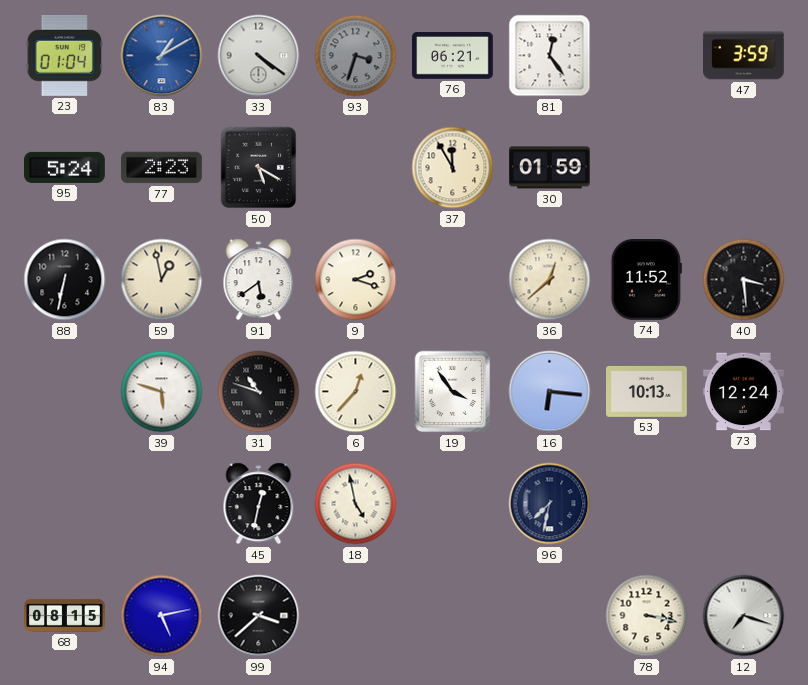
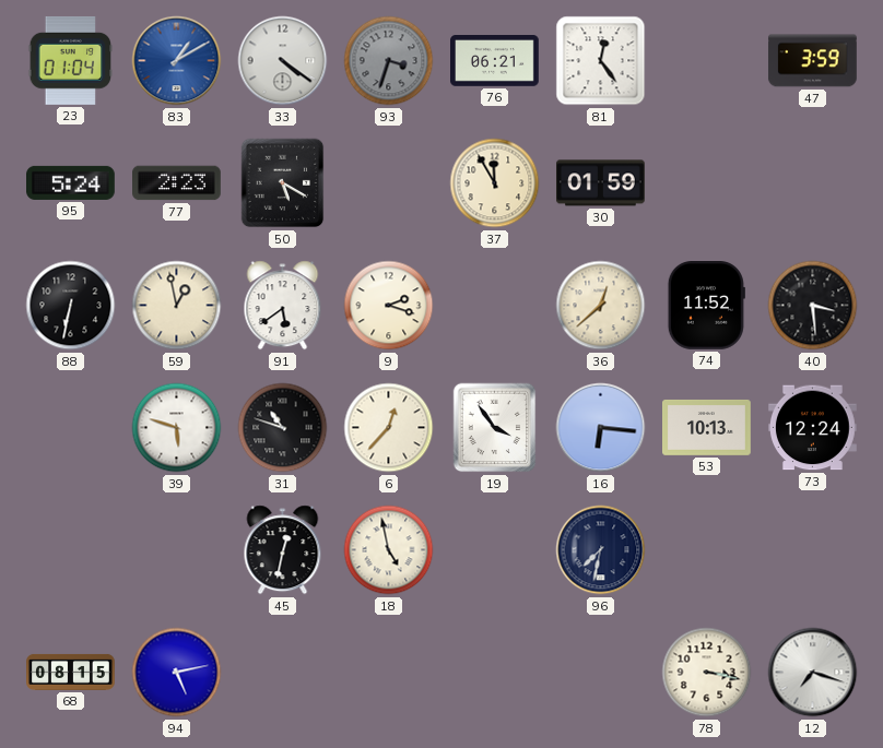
99: 3:38 -> none
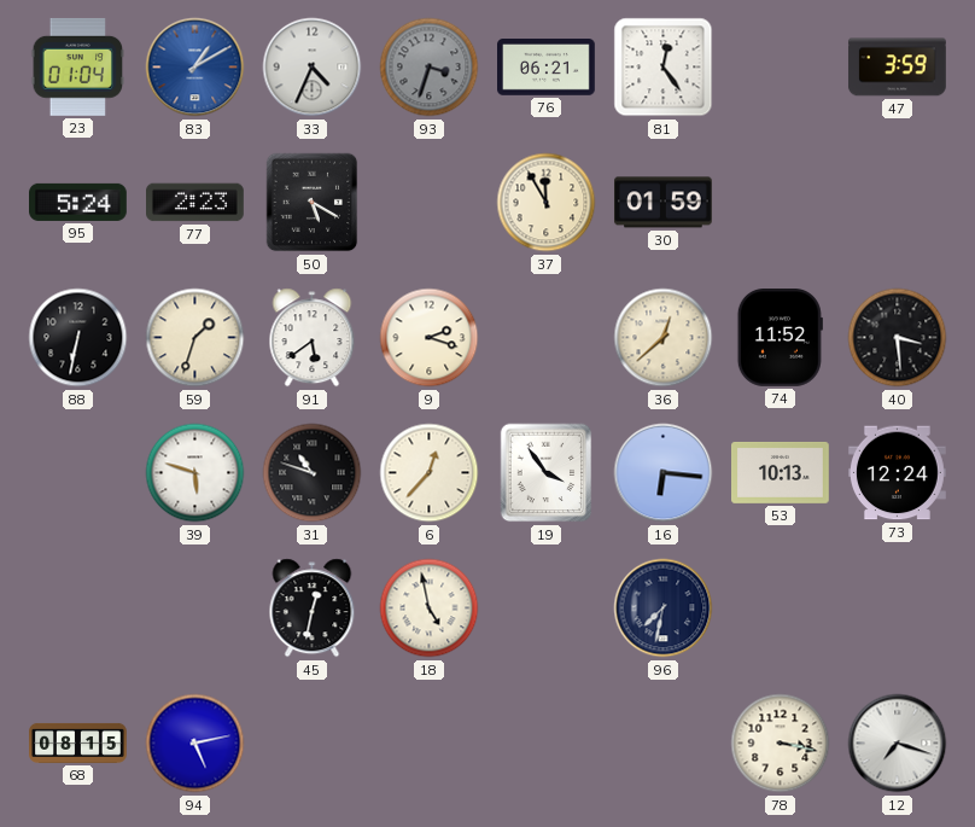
33: 4:21 -> 4:34
59: 12:58 -> 1:33
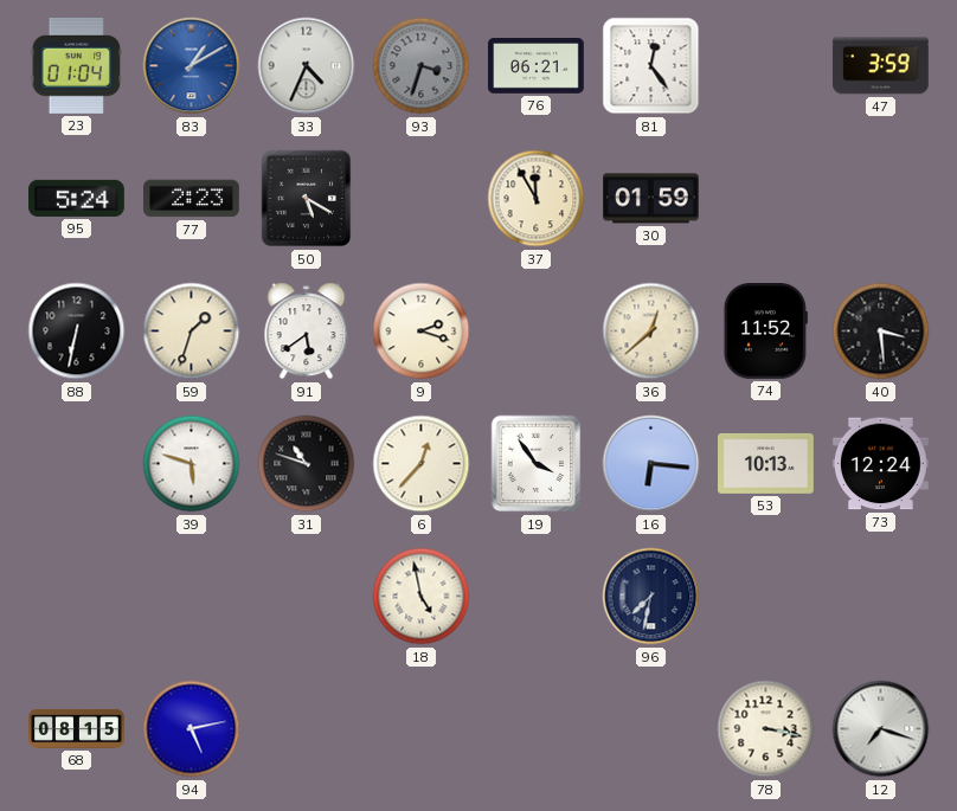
45: 12:32 -> none
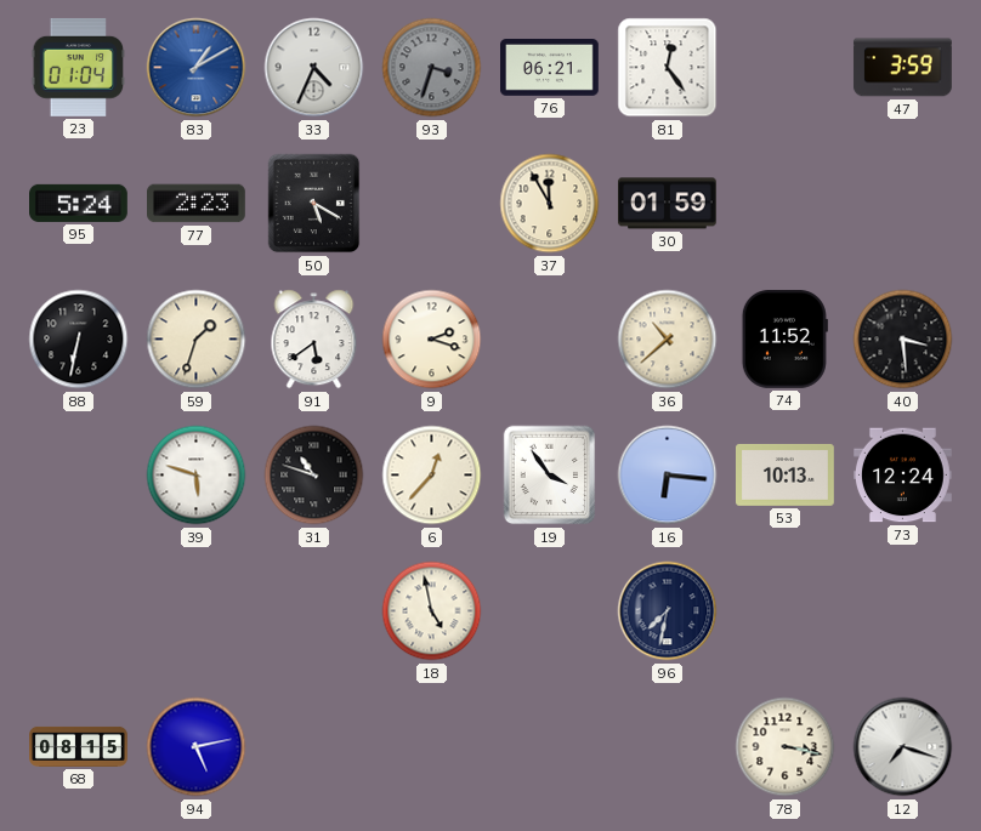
36: 12:38 -> 10:38
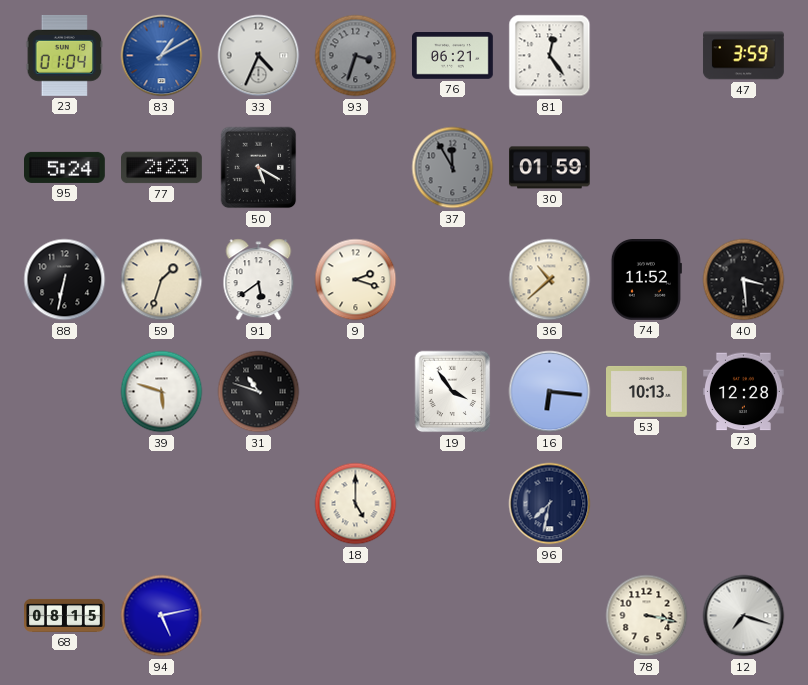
37 dial: cream -> grey
6: 12:37 -> none
73: 12:24 -> 12:28
18: 4:58 -> 5:00
